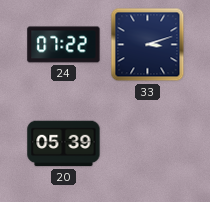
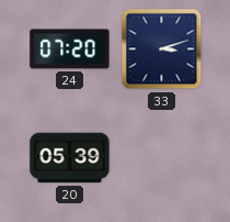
24: 07:22 -> 07:20
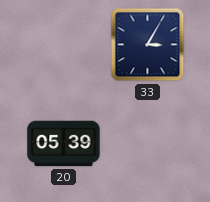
24: 07:20 -> none
33: 3:12 -> 3:05
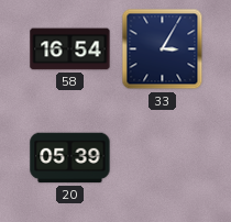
58: none -> 16:54
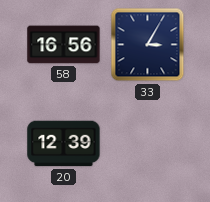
58: 16:54 -> 16:56
20: 05:39 -> 12:39
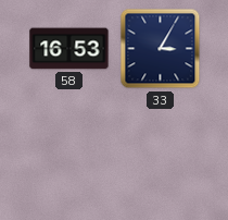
58: 16:56 -> 16:53
20: 12:39 -> none
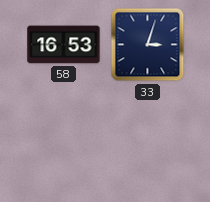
33: 3:05 -> 3:03
